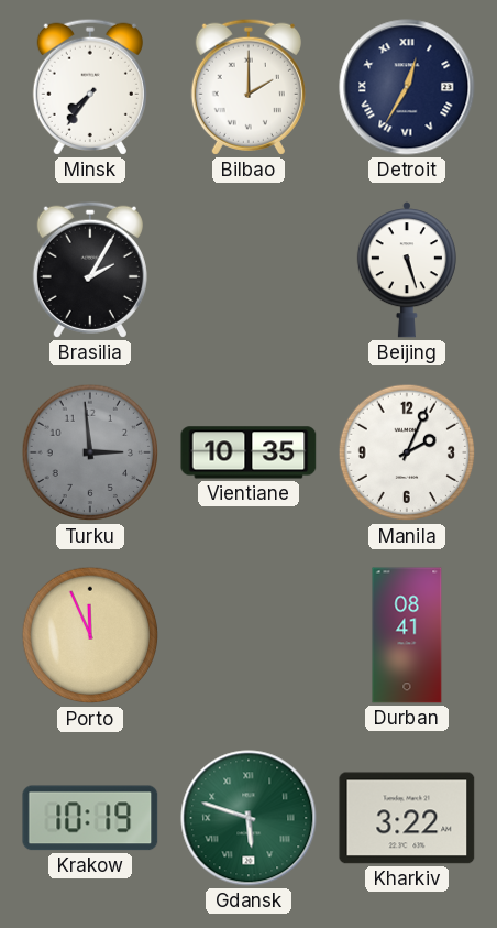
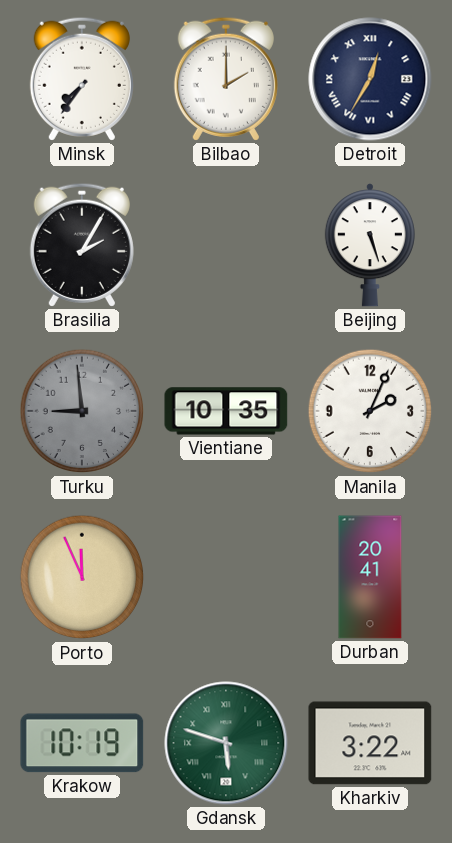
Turku: 2:59 -> 8:59
Durban: 08:41 -> 20:41
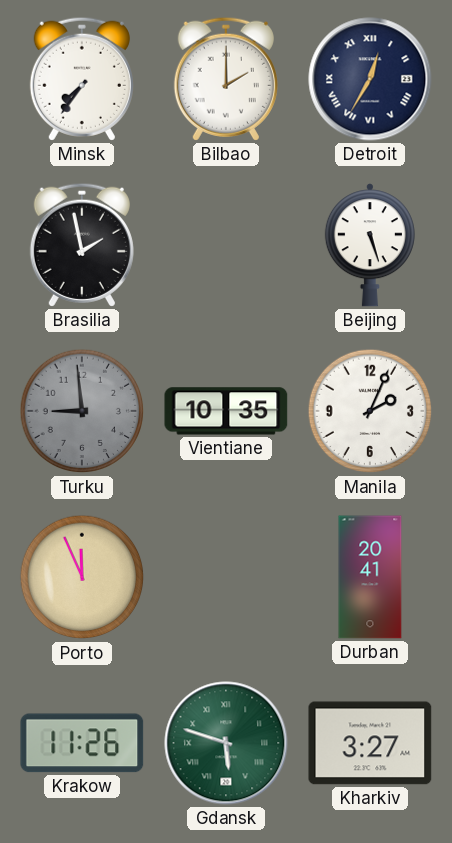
Brasilia: 2:05 -> 1:58
Krakow: 10:19 -> 11:26
Kharkiv: 3:22 -> 3:27
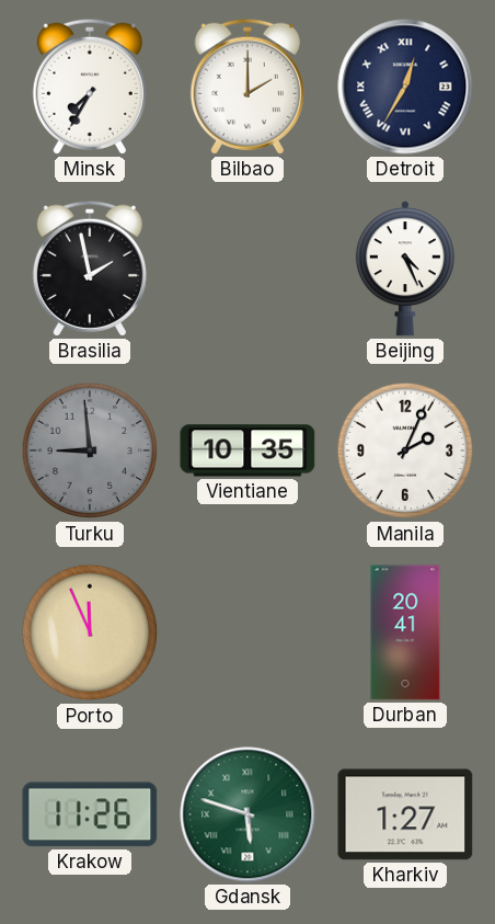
Minsk: 7:36 -> 7:35
Beijing: 5:27 -> 4:26
Kharkiv: 3:27 -> 1:27
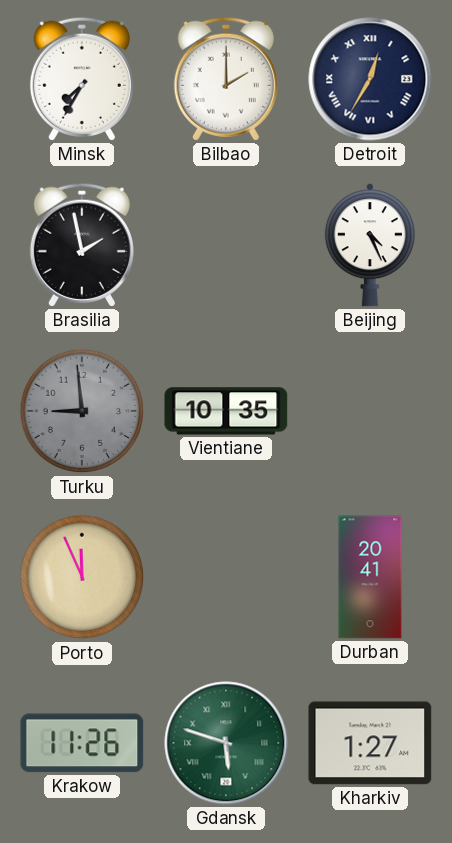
Manila: 2:04 -> none
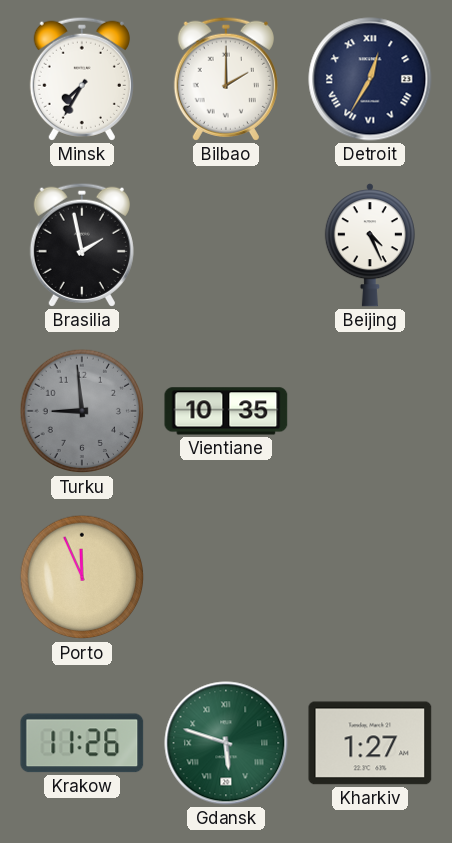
Durban: 20:41 -> none
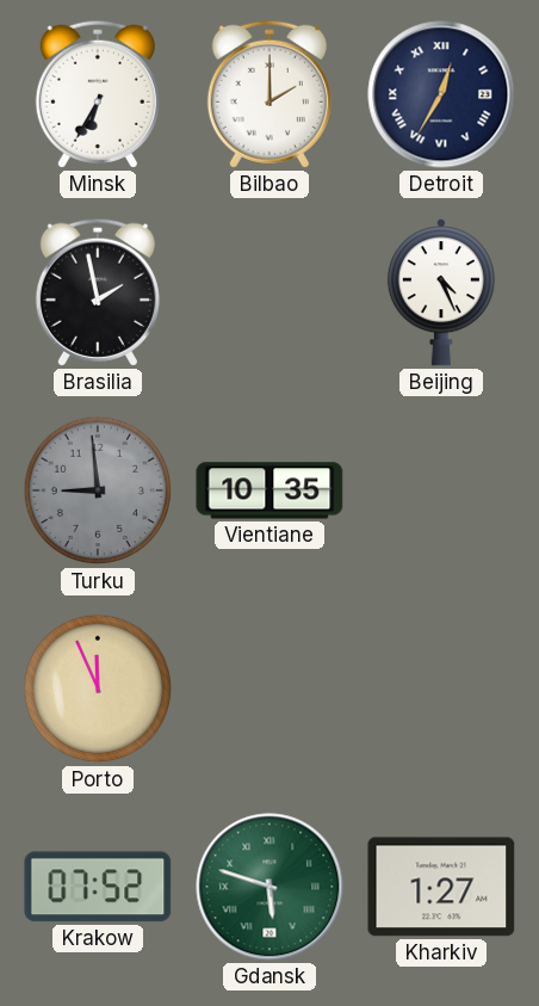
Minsk: 7:35 -> 6:35
Krakow: 11:26 -> 07:52
